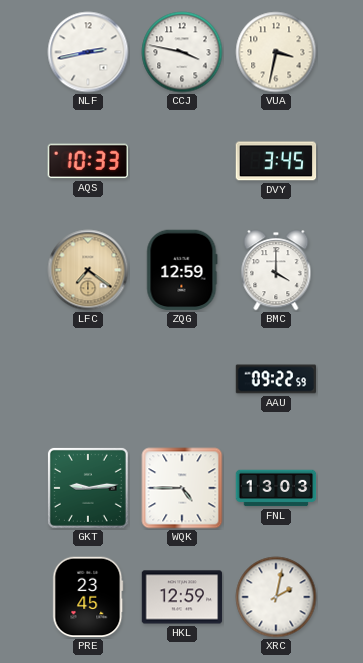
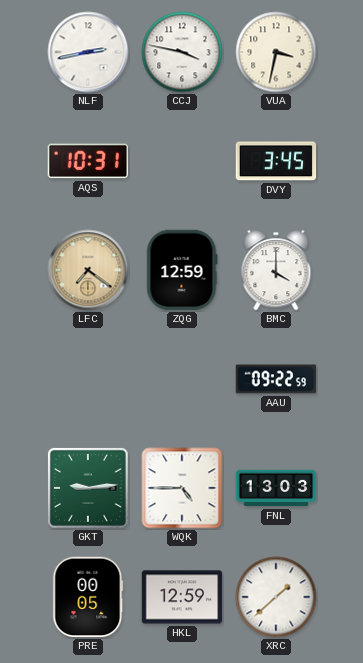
AQS: 10:33 -> 10:31
PRE: 23:45 -> 00:05
XRC: 2:02 -> 1:38
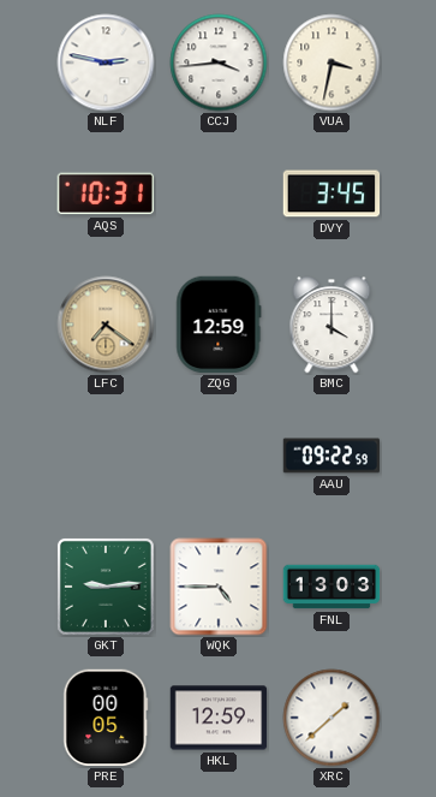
NLF: 2:43 -> 2:47
CCJ: 3:47 -> 3:44
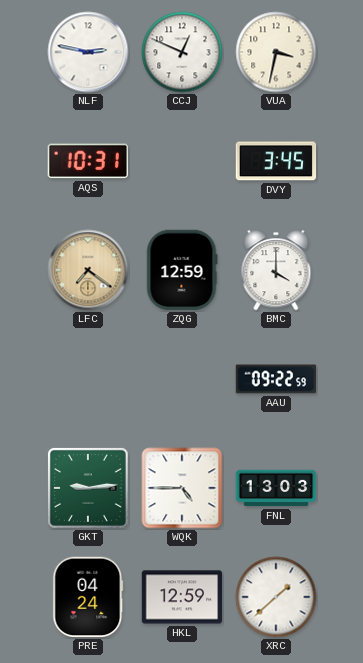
CCJ: 3:44 -> 12:49
PRE: 00:05 -> 04:24
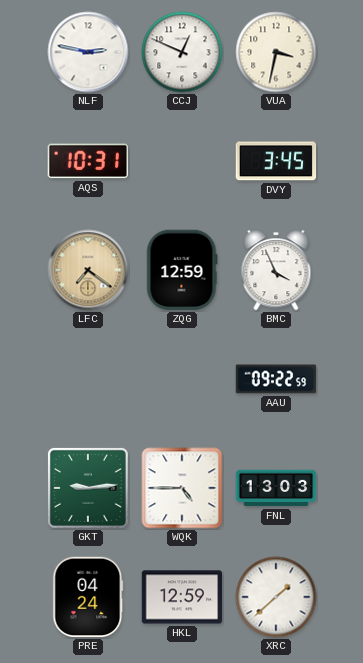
BMC: 4:00 -> 3:56
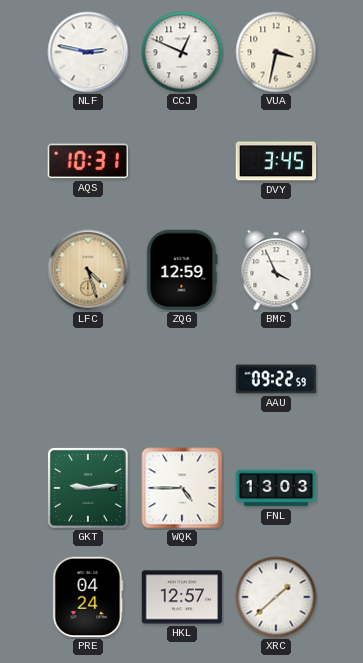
LFC: 7:21 -> 4:27
HKL: 12:59 -> 12:57
